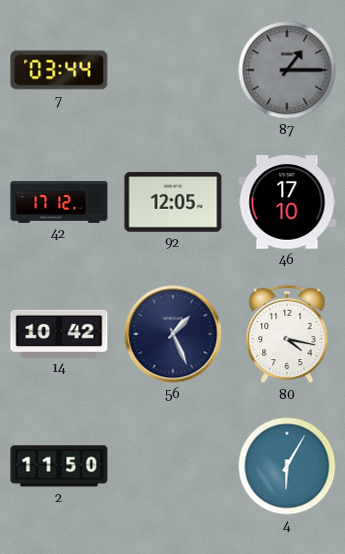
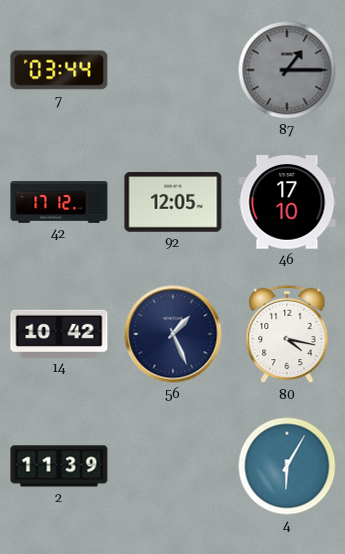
2: 11:50 -> 11:39
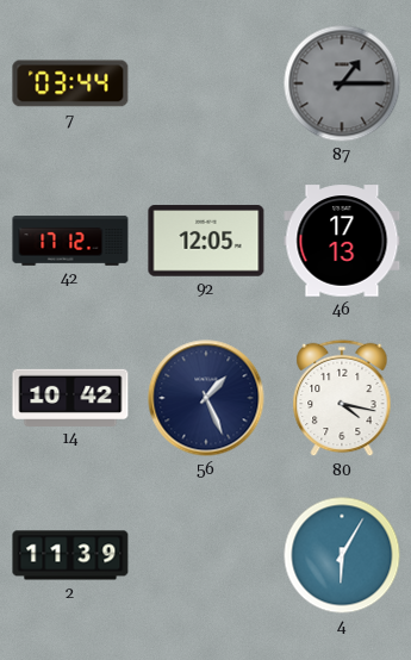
46: 17:10 -> 17:13
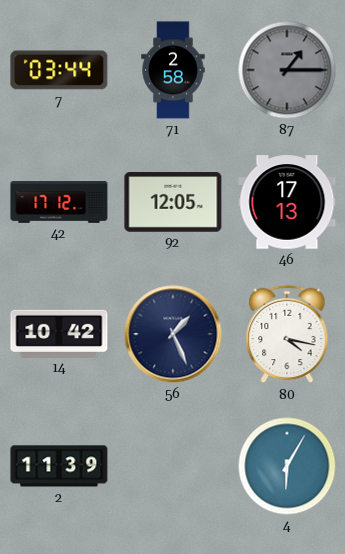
71: none -> 2:58
